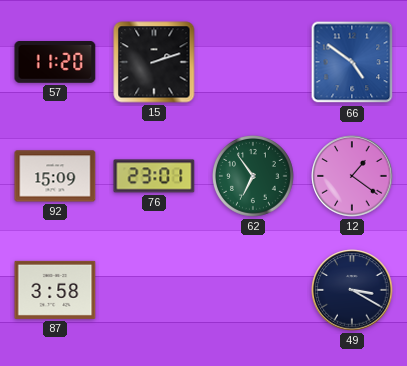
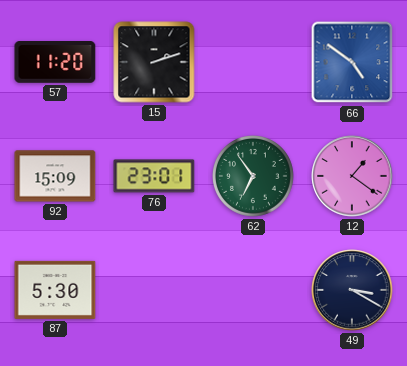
87: 3:58 -> 5:30
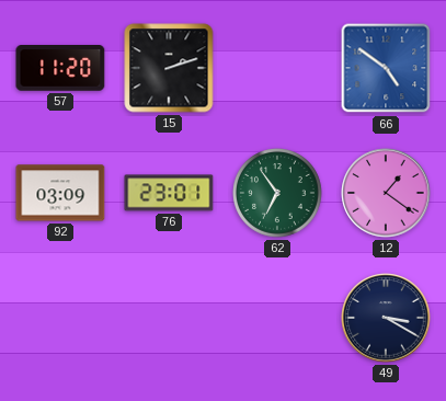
92: 15:09 -> 03:09
87: 5:30 -> none
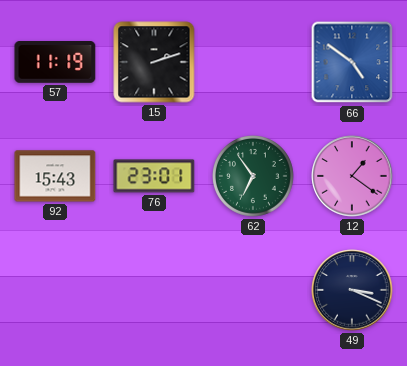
57: 11:20 -> 11:19
92: 03:09 -> 15:43
49: 3:20 -> 3:19
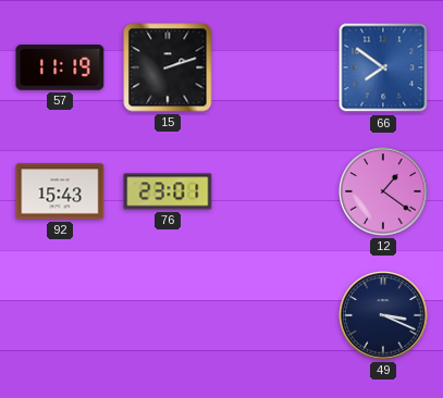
66: 4:51 -> 7:51
62: 6:54 -> none
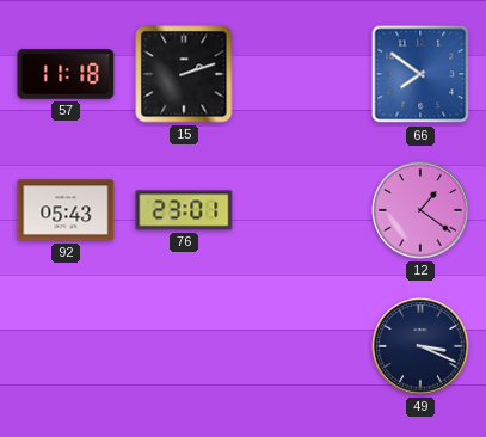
57: 11:19 -> 11:18
92: 15:43 -> 05:43
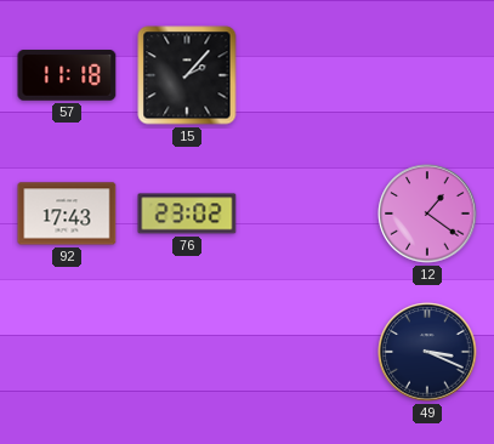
15: 2:12 -> 2:07
66: 7:51 -> none
92: 05:43 -> 17:43
76: 23:01 -> 23:02
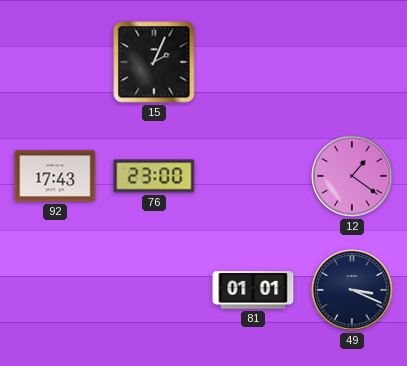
57: 11:18 -> none
15: 2:07 -> 2:04
76: 23:02 -> 23:00
81: none -> 01:01
